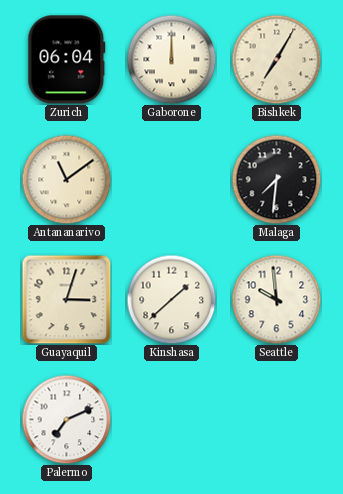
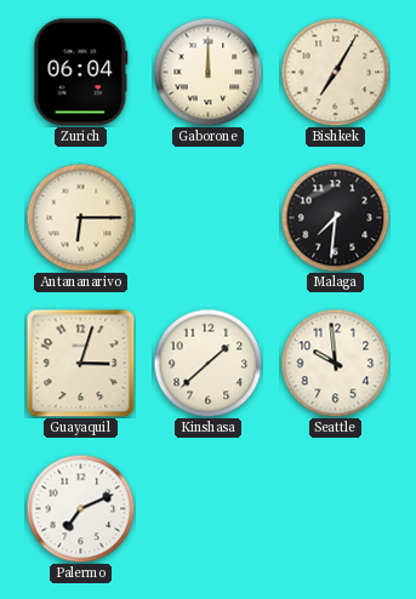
Antananarivo: 11:09 -> 6:15
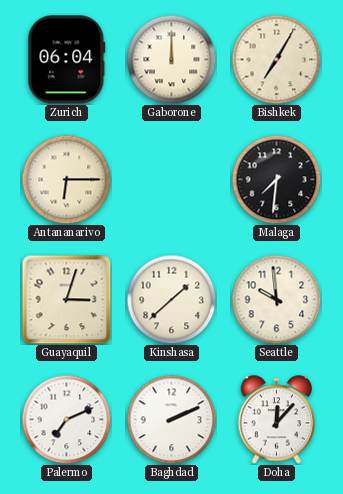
Baghdad: none -> 2:11
Doha: none -> 12:07
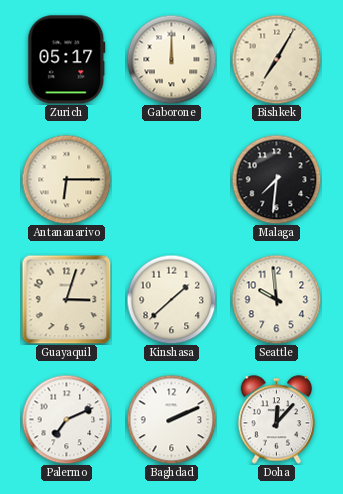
Zurich: 06:04 -> 05:17
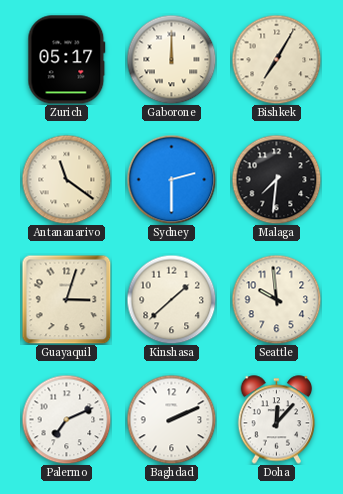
Antananarivo: 6:15 -> 11:21
Sydney: none -> 2:30
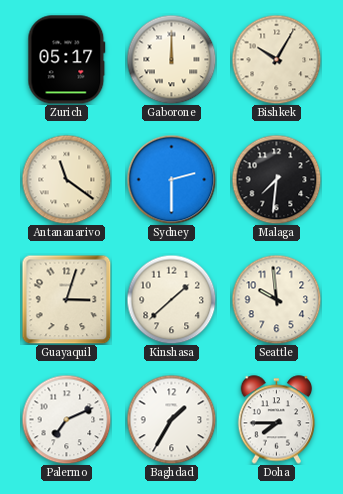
Bishkek: 7:05 -> 10:05
Baghdad: 2:11 -> 1:35
Doha: 12:07 -> 7:45
